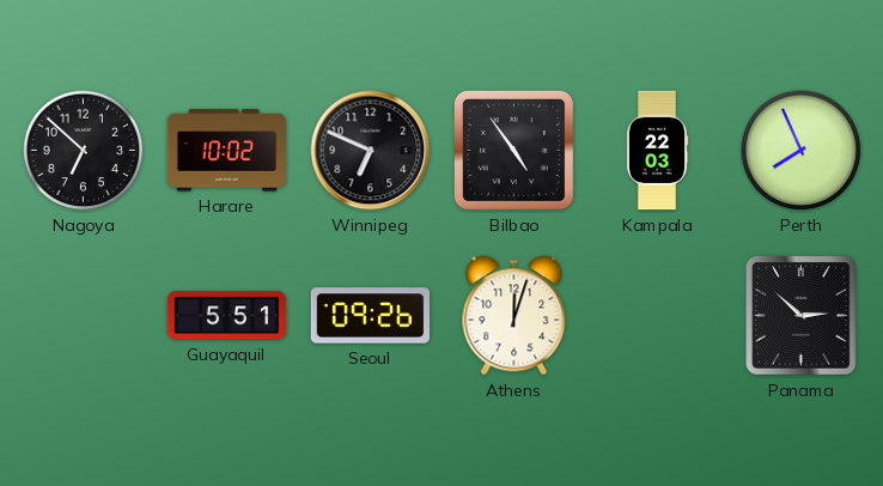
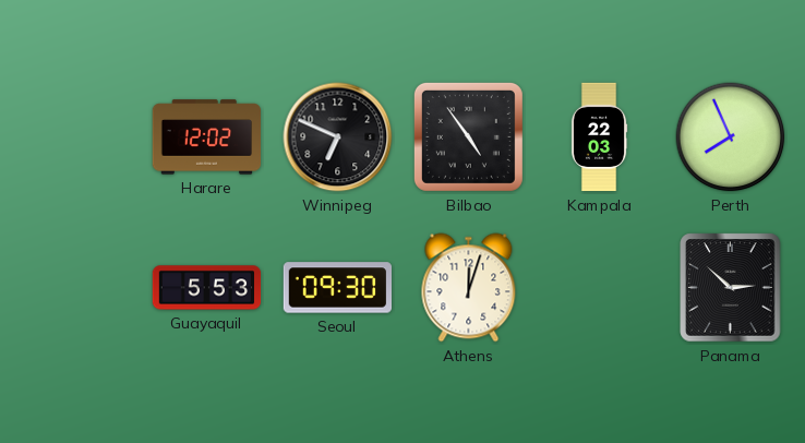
Nagoya: 6:52 -> none
Harare: 10:02 -> 12:02
Guayaquil: 5:51 -> 5:53
Seoul: 09:26 -> 09:30
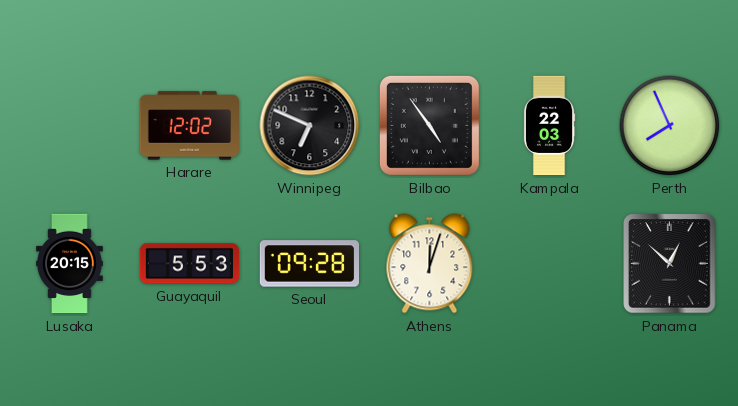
Lusaka: none -> 20:15
Seoul: 09:30 -> 09:28
Panama: 2:52 -> 12:52
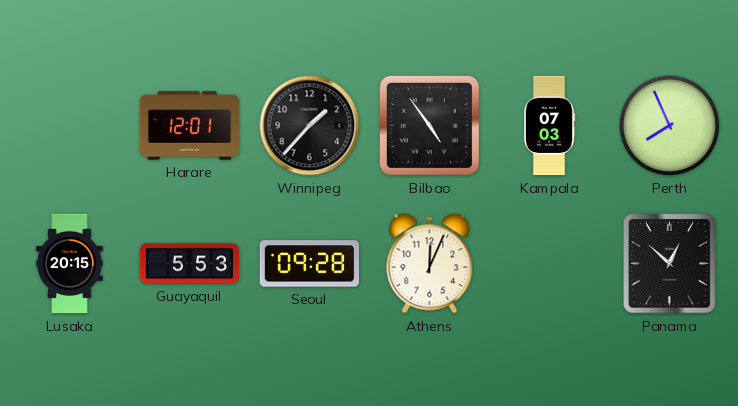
Harare: 12:02 -> 12:01
Winnipeg: 6:49 -> 1:37
Kampala: 22:03 -> 07:03
Athens: 12:03 -> 12:04
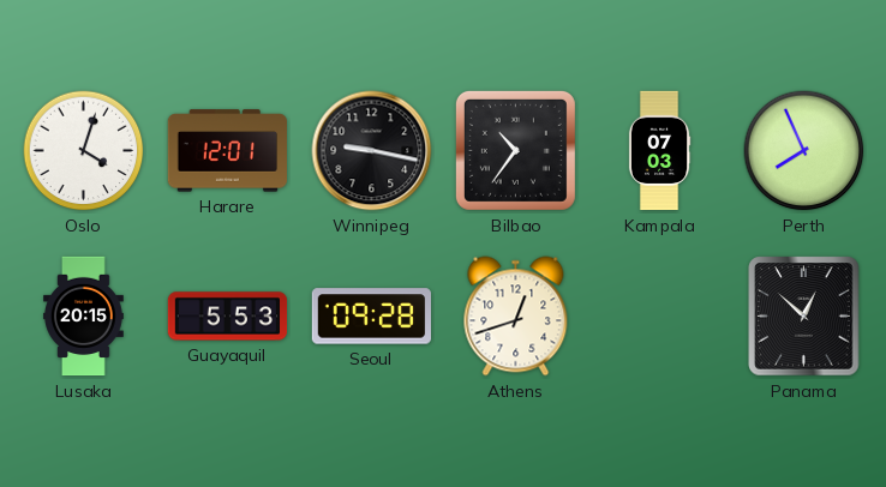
Oslo: none -> 4:03
Winnipeg: 1:37 -> 9:17
Bilbao: 4:54 -> 10:36
Athens: 12:04 -> 12:42
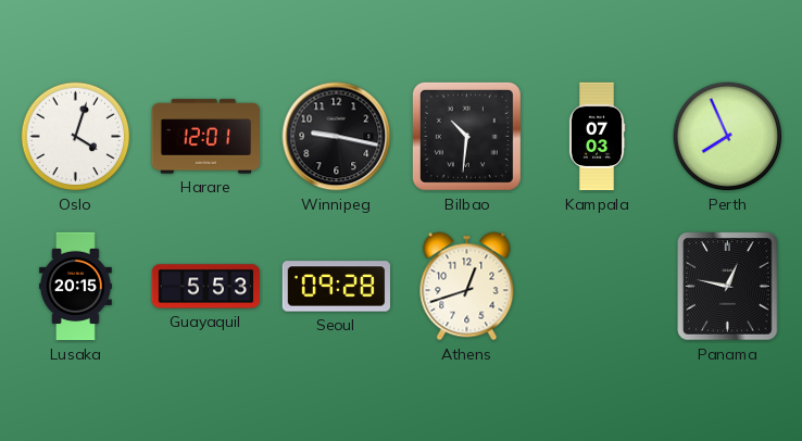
Bilbao: 10:36 -> 10:31
Panama: 12:52 -> 12:47
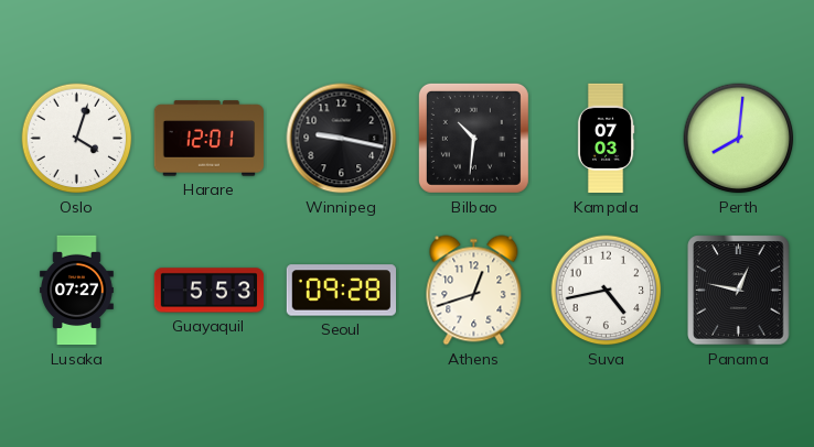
Perth: 7:56 -> 8:01
Lusaka: 20:15 -> 07:27
Suva: none -> 4:43
